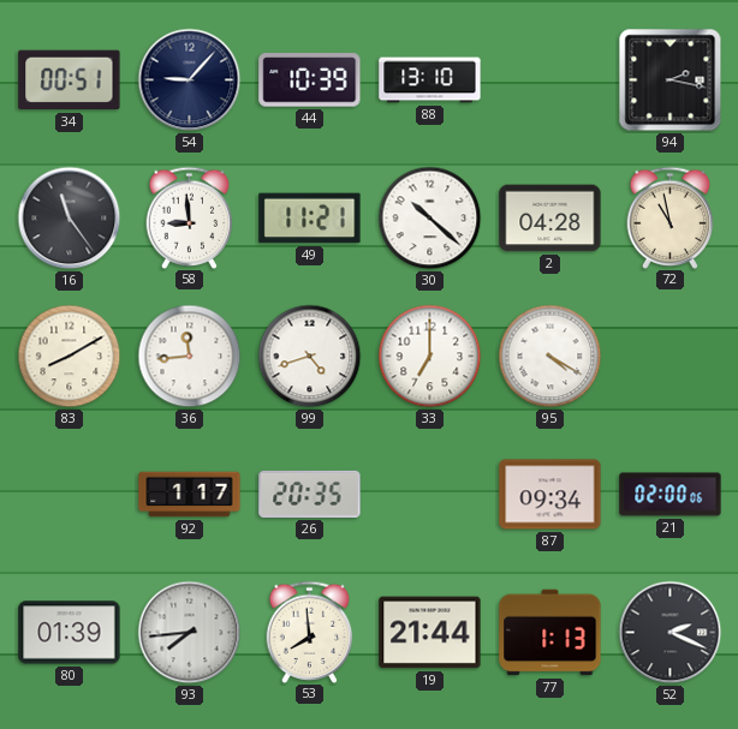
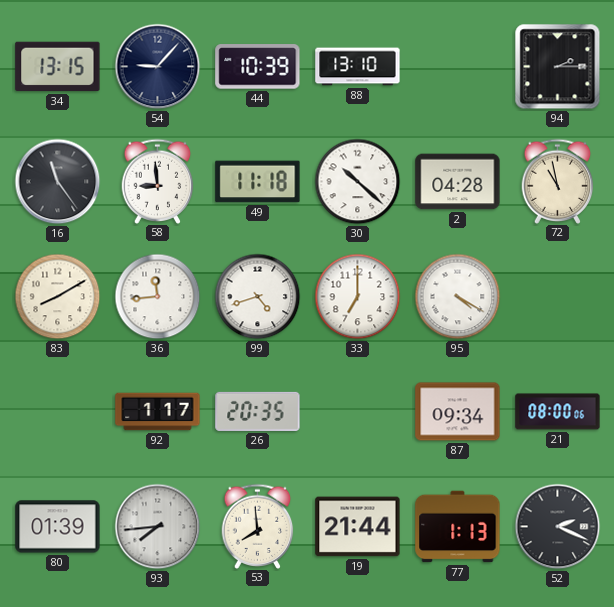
34: 00:51 -> 13:15
94: 2:17 -> 2:15
49: 11:21 -> 11:18
21: 02:00 -> 08:00
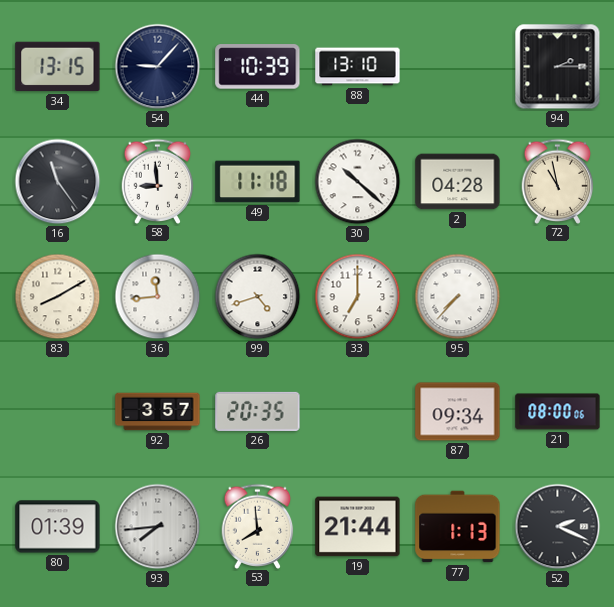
95: 4:20 -> 7:37
92: 1:17 -> 3:57
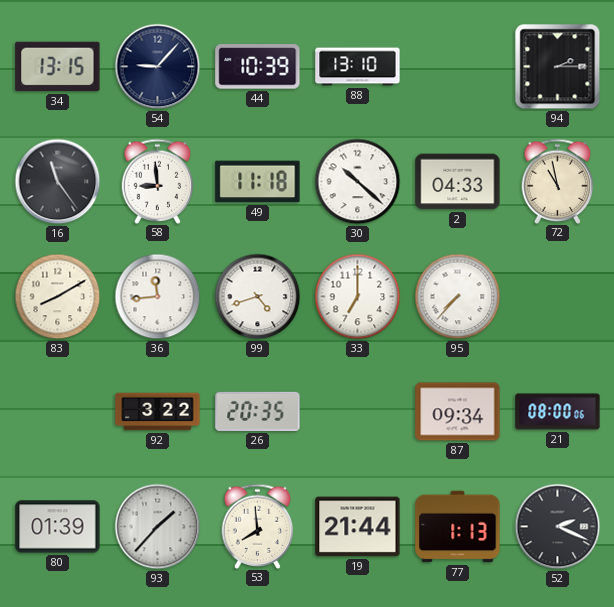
2: 04:28 -> 04:33
92: 3:57 -> 3:22
93: 7:44 -> 1:37
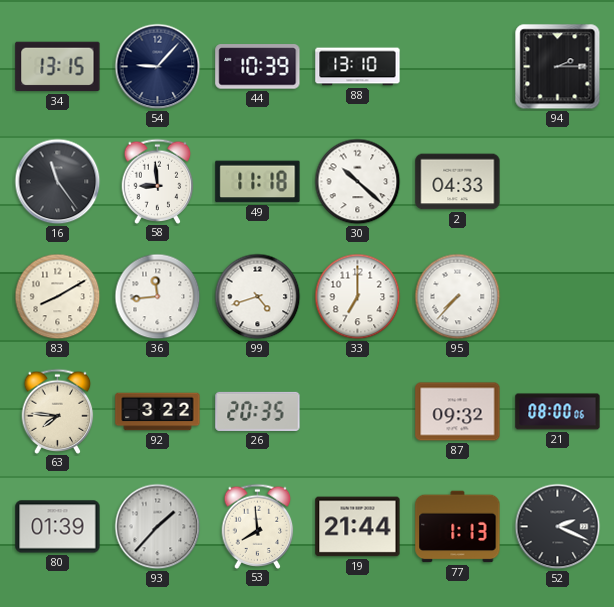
72: 10:58 -> none
63: none -> 7:46
87: 09:34 -> 09:32
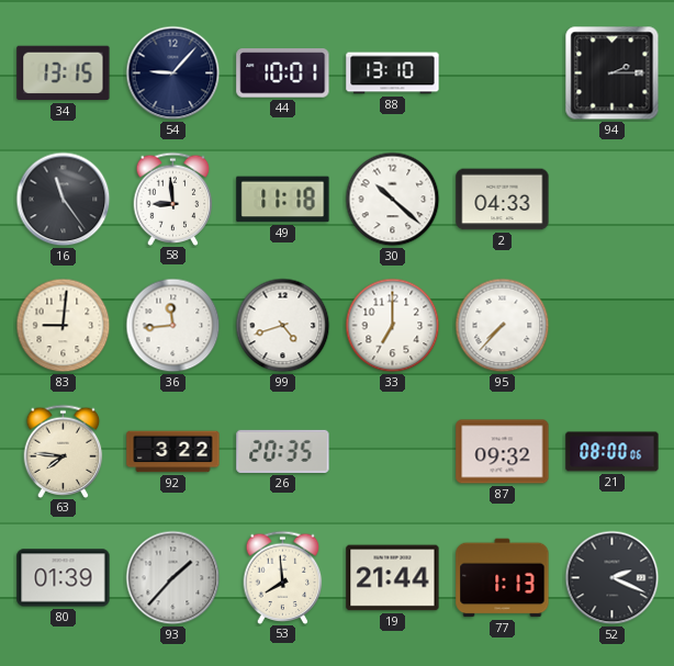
44: 10:39 -> 10:01
83: 8:10 -> 9:01
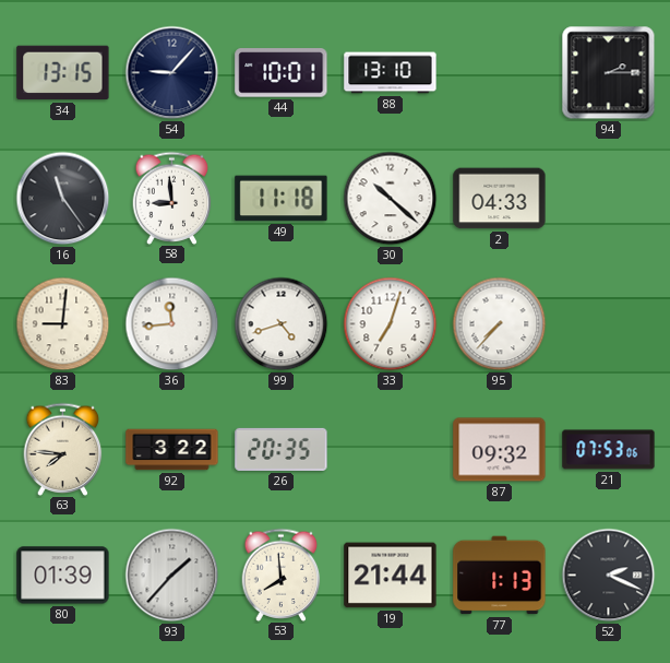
33: 7:00 -> 7:03
21: 08:00 -> 07:53
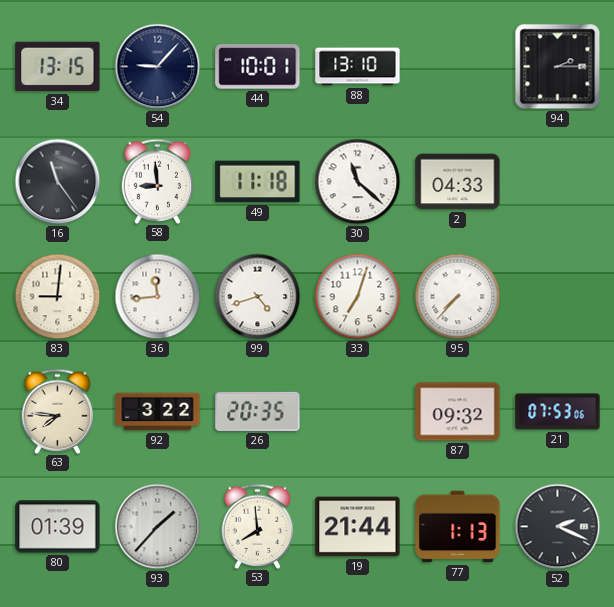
30: 10:22 -> 11:22
